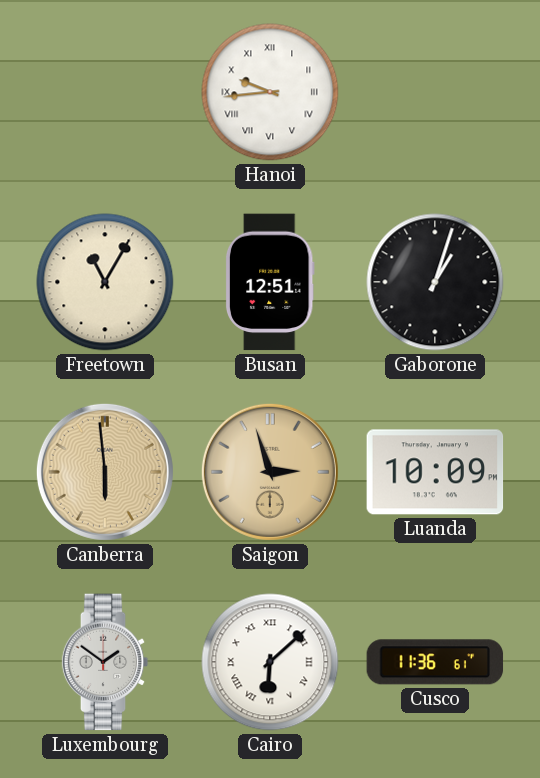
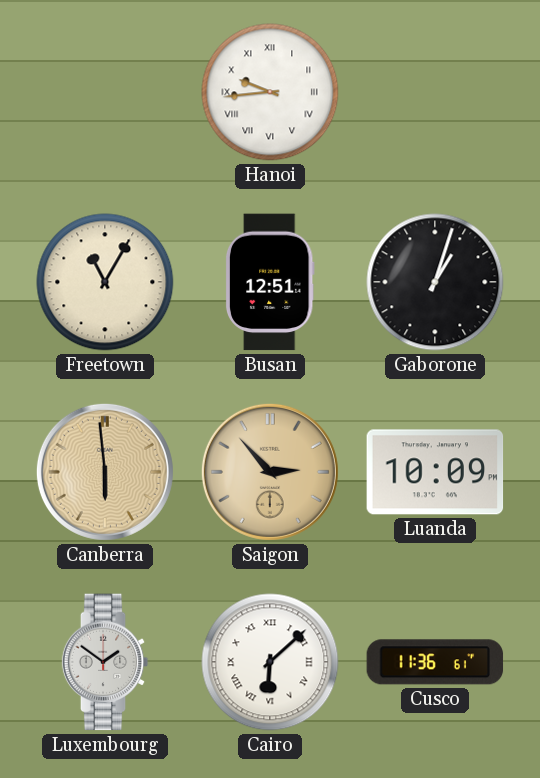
Saigon: 2:57 -> 2:53
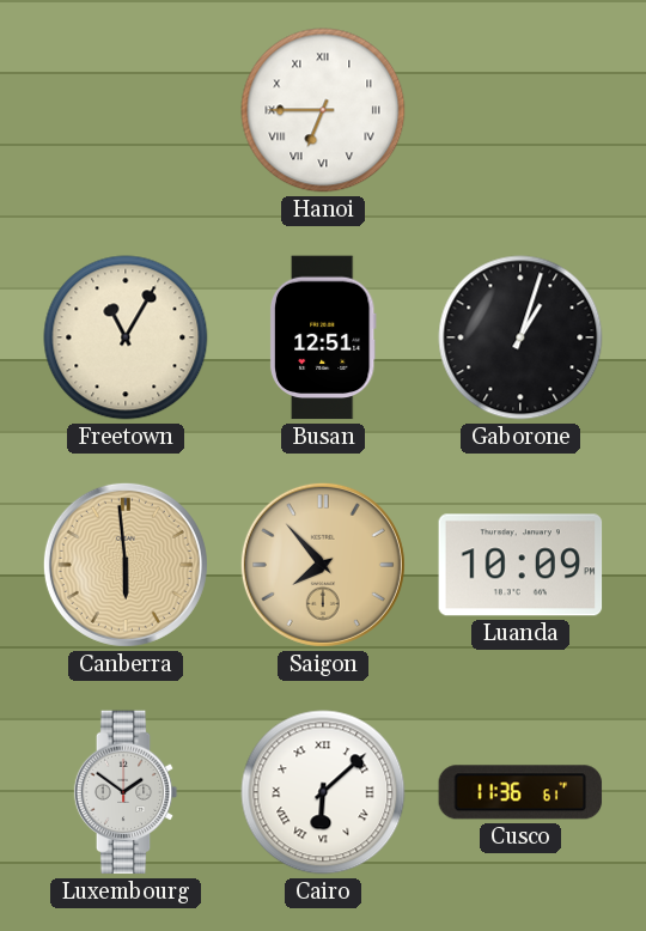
Hanoi: 9:44 -> 6:45
Saigon: 2:53 -> 7:53
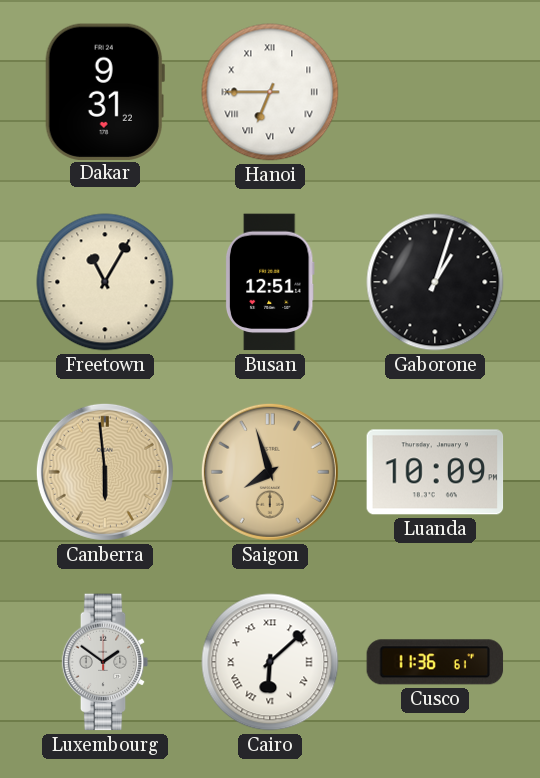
Dakar: none -> 9:31
Saigon: 7:53 -> 7:57
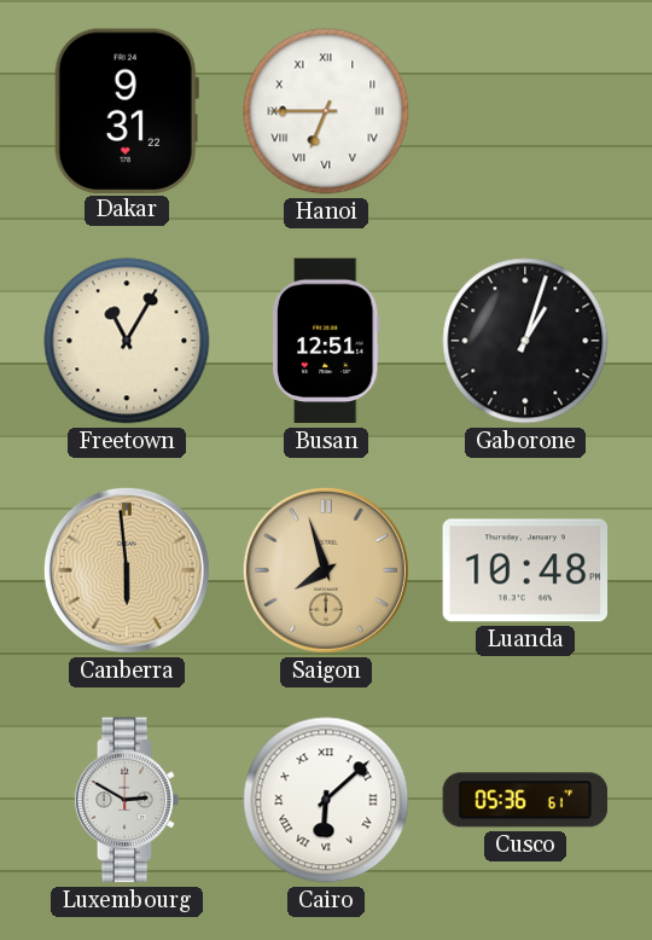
Luanda: 10:09 -> 10:48
Luxembourg: 1:51 -> 2:50
Cusco: 11:36 -> 05:36
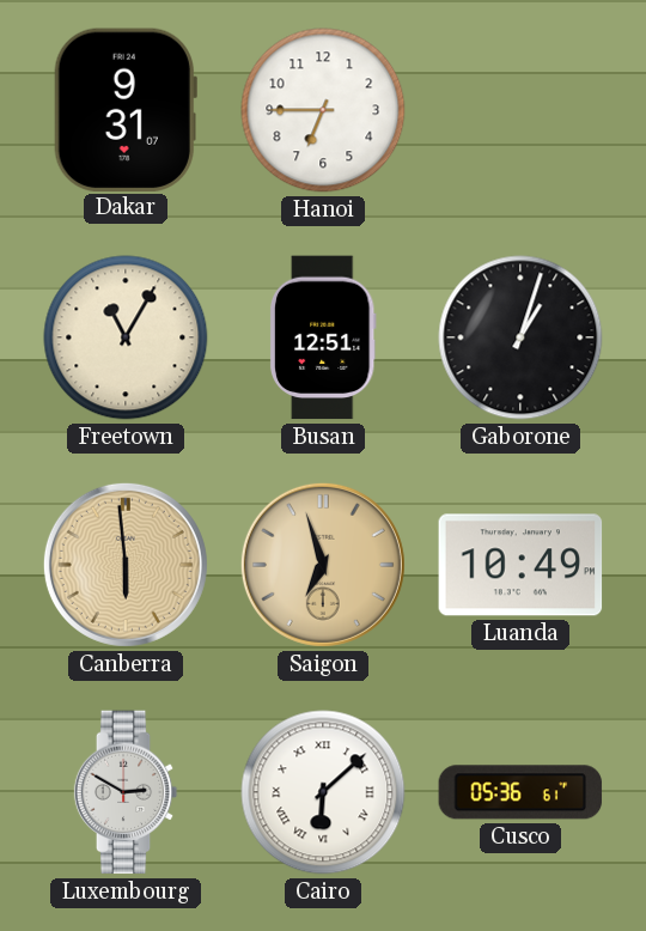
Dakar: 9:31:22 -> 9:31:07
Hanoi numerals: Roman -> Arabic
Saigon: 7:57 -> 6:57
Luanda: 10:48 -> 10:49
